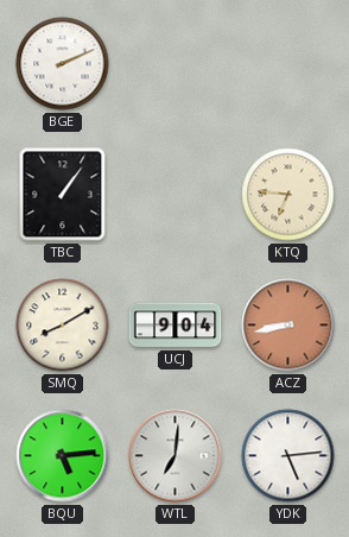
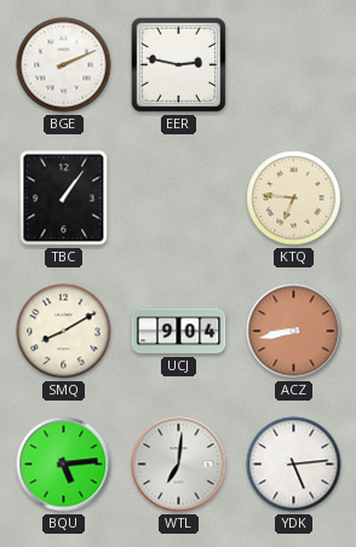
EER: none -> 2:47
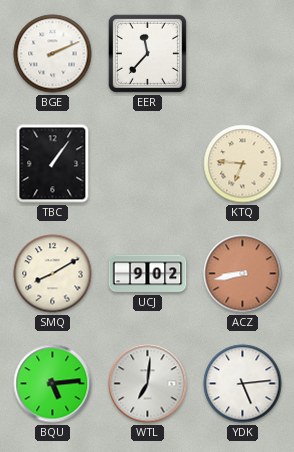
EER: 2:47 -> 11:37
UCJ: 9:04 -> 9:02
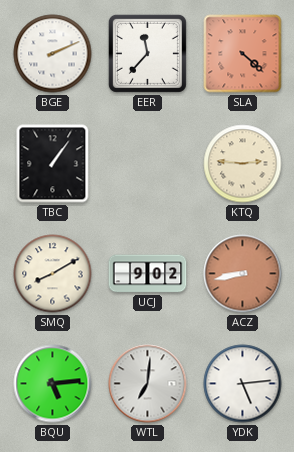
SLA: none -> 4:22
KTQ: 6:46 -> 2:46
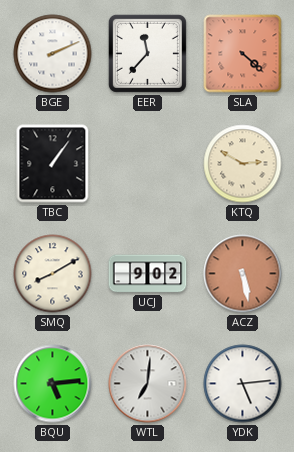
KTQ: 2:46 -> 2:50
ACZ: 8:43 -> 5:28
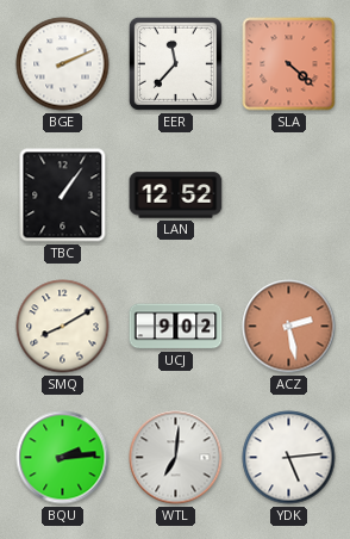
LAN: none -> 12:52
KTQ: 2:50 -> none
ACZ: 5:28 -> 2:28
BQU: 5:14 -> 2:14
